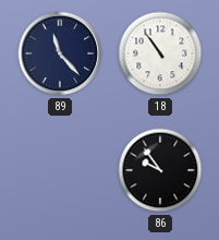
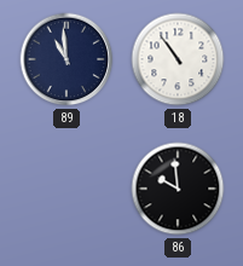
89: 11:23 -> 10:59
86: 9:54 -> 9:59
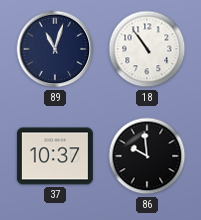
89: 10:59 -> 11:03
37: none -> 10:37
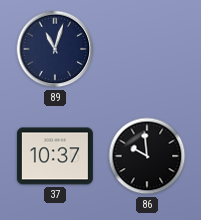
18: 10:54 -> none
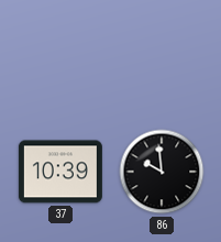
89: 11:03 -> none
37: 10:37 -> 10:39
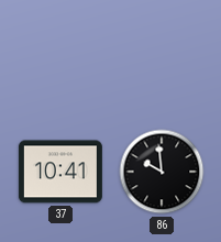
37: 10:39 -> 10:41
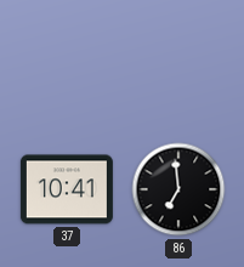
86: 9:59 -> 6:59
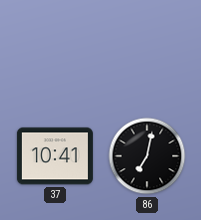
86: 6:59 -> 7:02
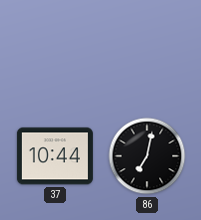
37: 10:41 -> 10:44
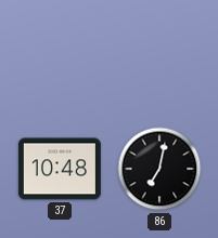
37: 10:44 -> 10:48
